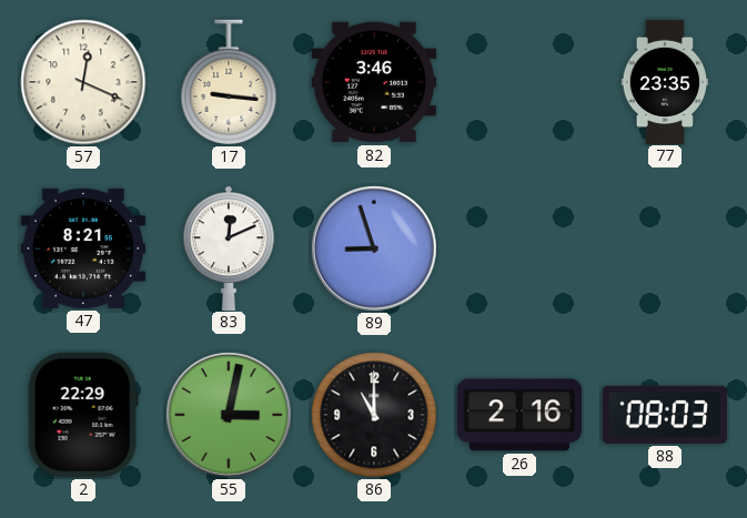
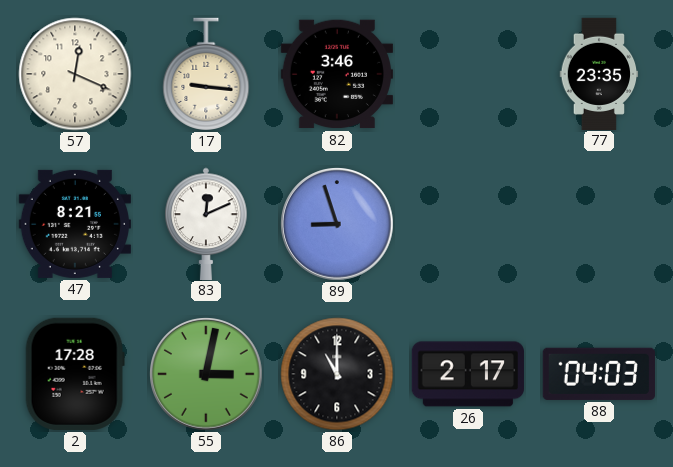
2: 22:29 -> 17:28
26: 2:16 -> 2:17
88: 08:03 -> 04:03
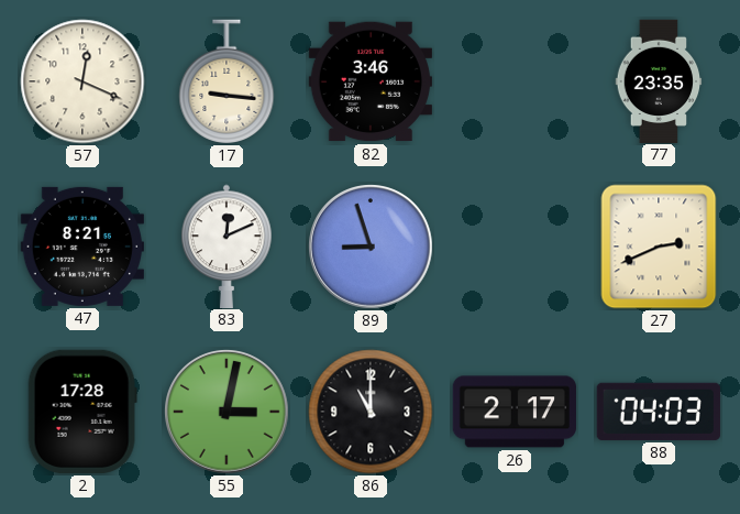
27: none -> 2:41
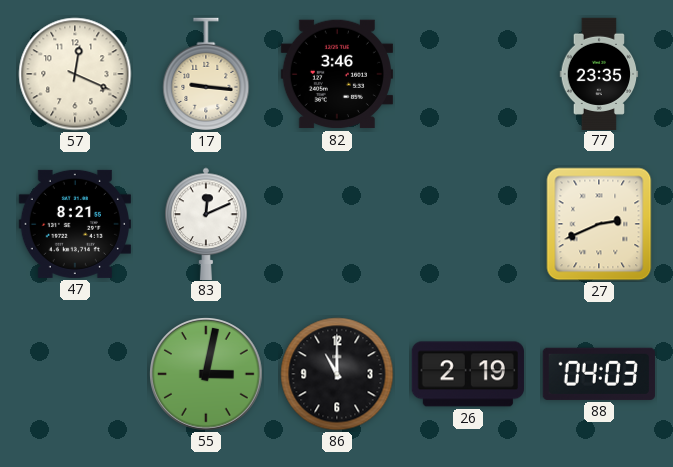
89: 8:57 -> none
2: 17:28 -> none
26: 2:17 -> 2:19
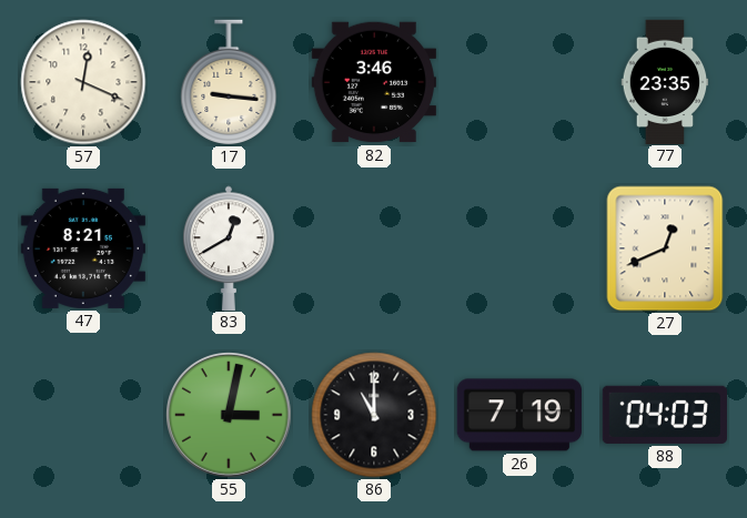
83: 12:11 -> 12:40
27: 2:41 -> 12:41
26: 2:19 -> 7:19
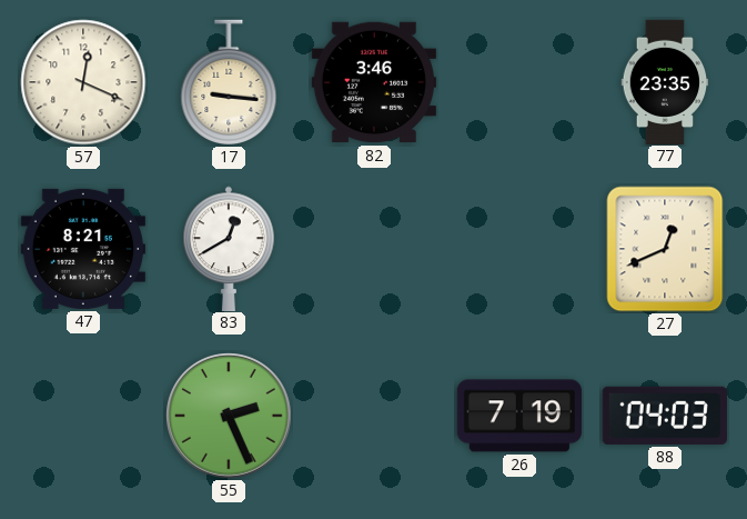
55: 3:02 -> 2:26
86: 11:00 -> none
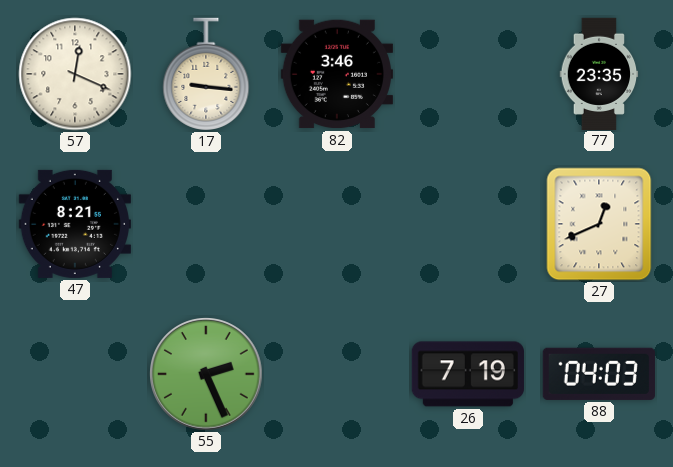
83: 12:40 -> none
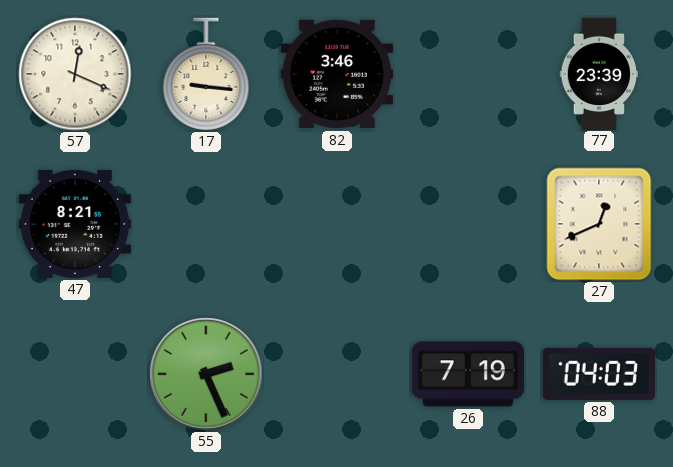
77: 23:35 -> 23:39
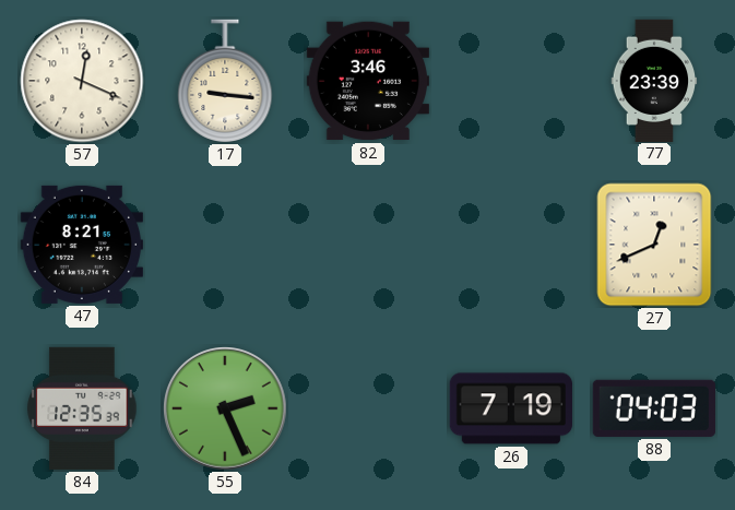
84: none -> 12:35
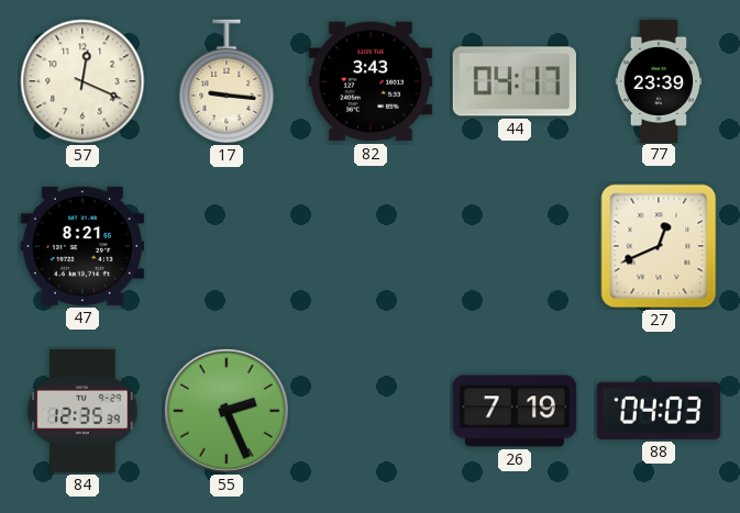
82: 3:46 -> 3:43
44: none -> 04:17
